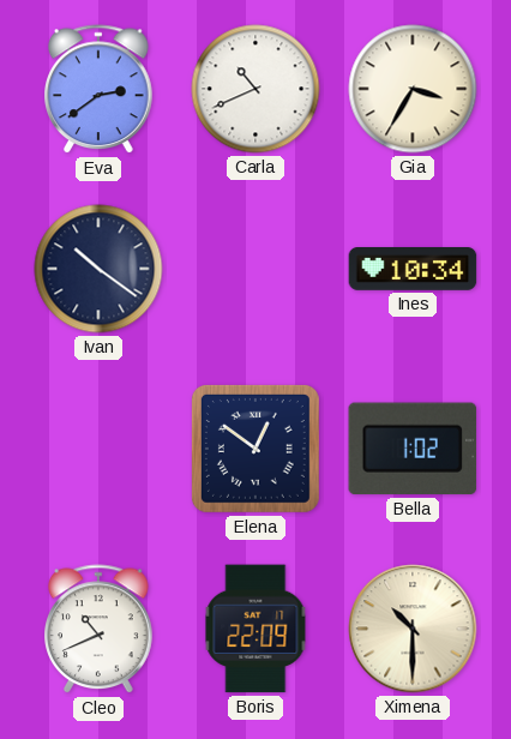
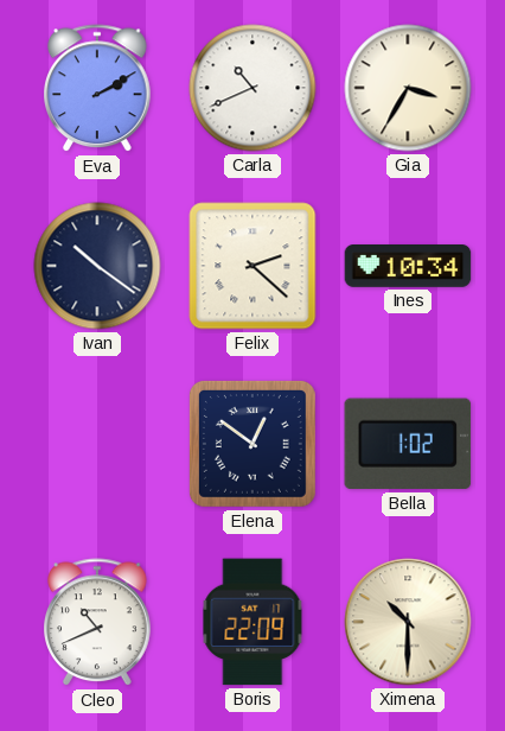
Eva: 2:39 -> 2:10
Felix: none -> 2:22
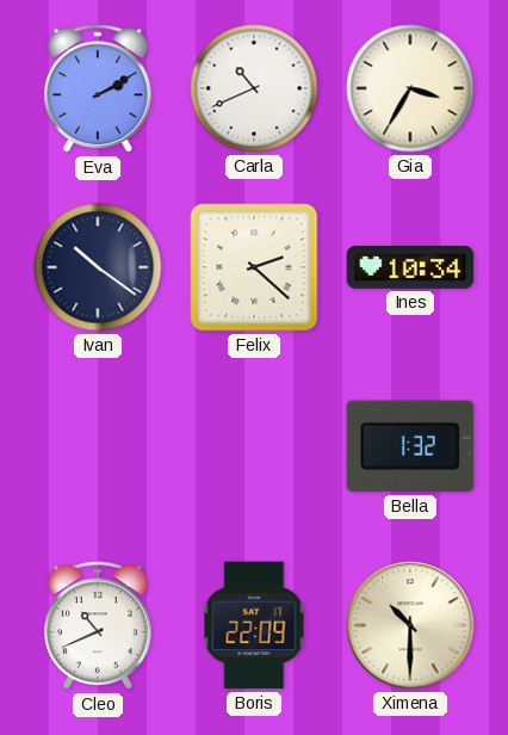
Elena: 12:51 -> none
Bella: 1:02 -> 1:32
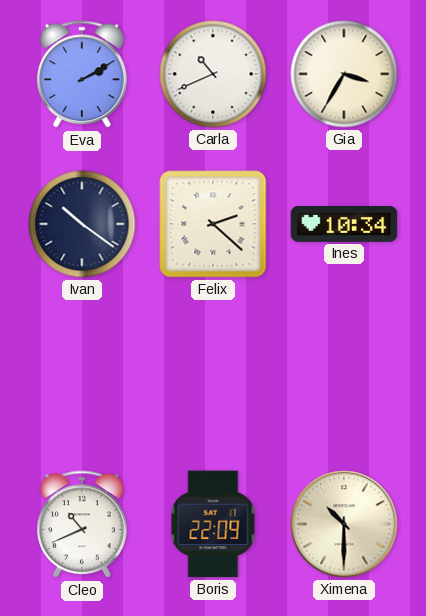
Bella: 1:32 -> none
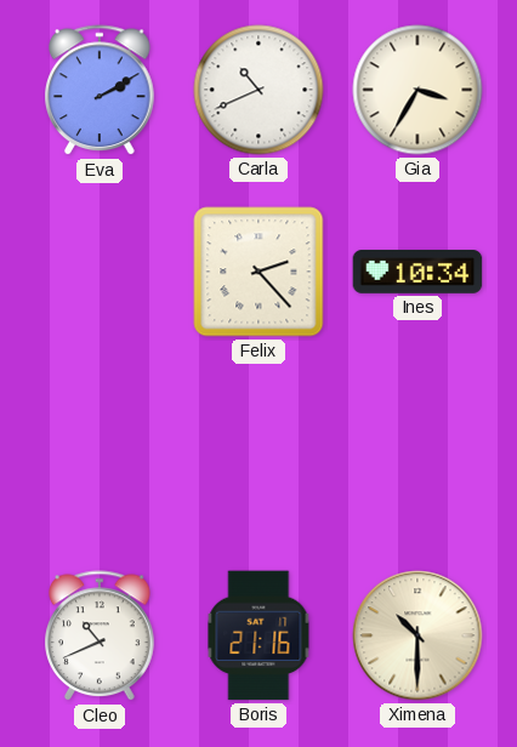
Ivan: 10:21 -> none
Felix: 2:22 -> 2:23
Boris: 22:09 -> 21:16
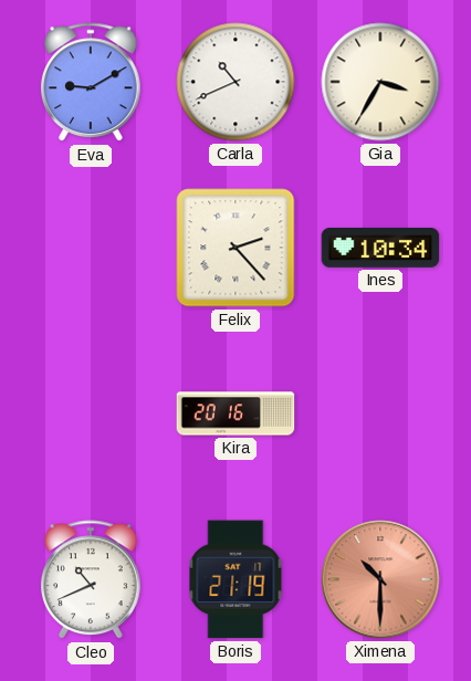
Eva: 2:10 -> 9:10
Kira: none -> 20:16
Boris: 21:16 -> 21:19
Ximena dial: cream -> salmon
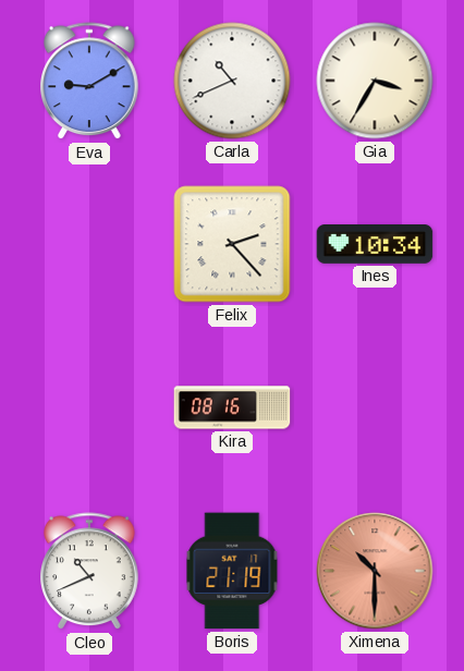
Kira: 20:16 -> 08:16
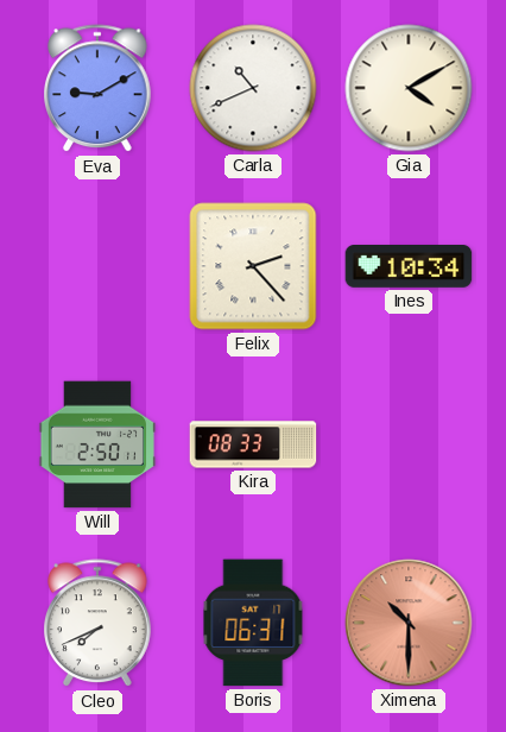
Gia: 3:35 -> 4:10
Will: none -> 2:50
Kira: 08:16 -> 08:33
Cleo: 10:41 -> 7:41
Boris: 21:19 -> 06:31
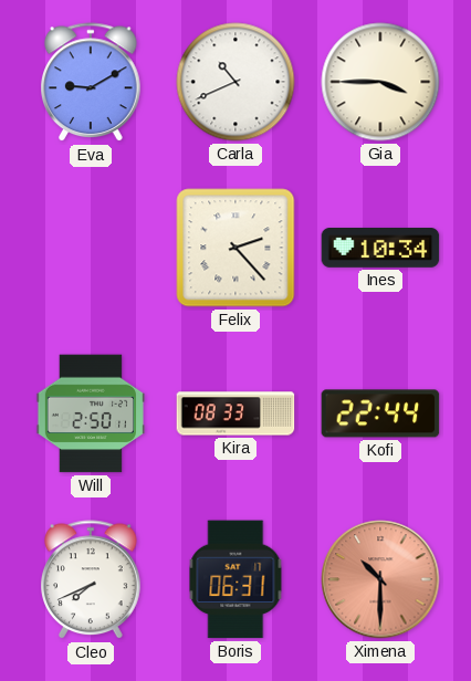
Gia: 4:10 -> 3:45
Kofi: none -> 22:44
